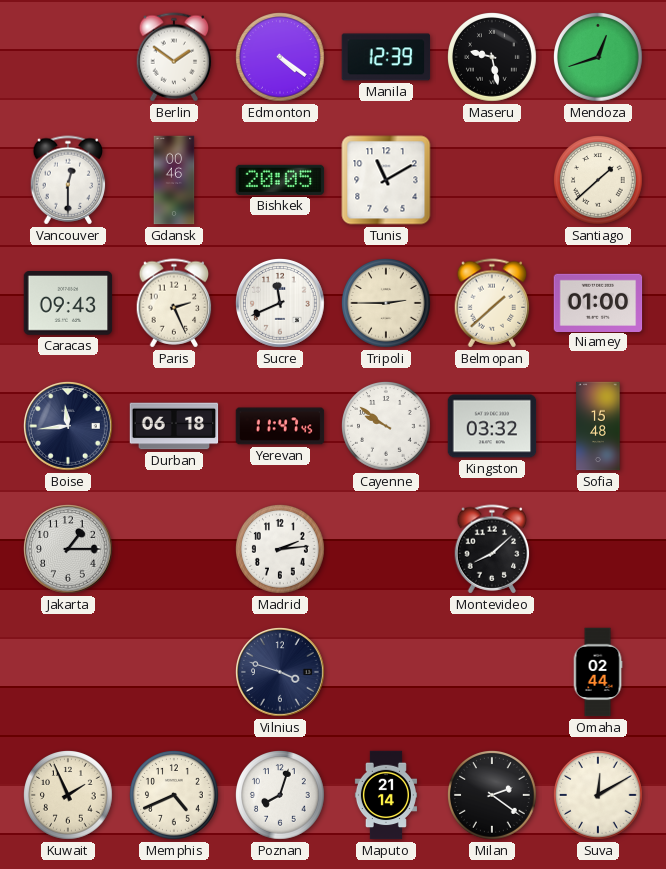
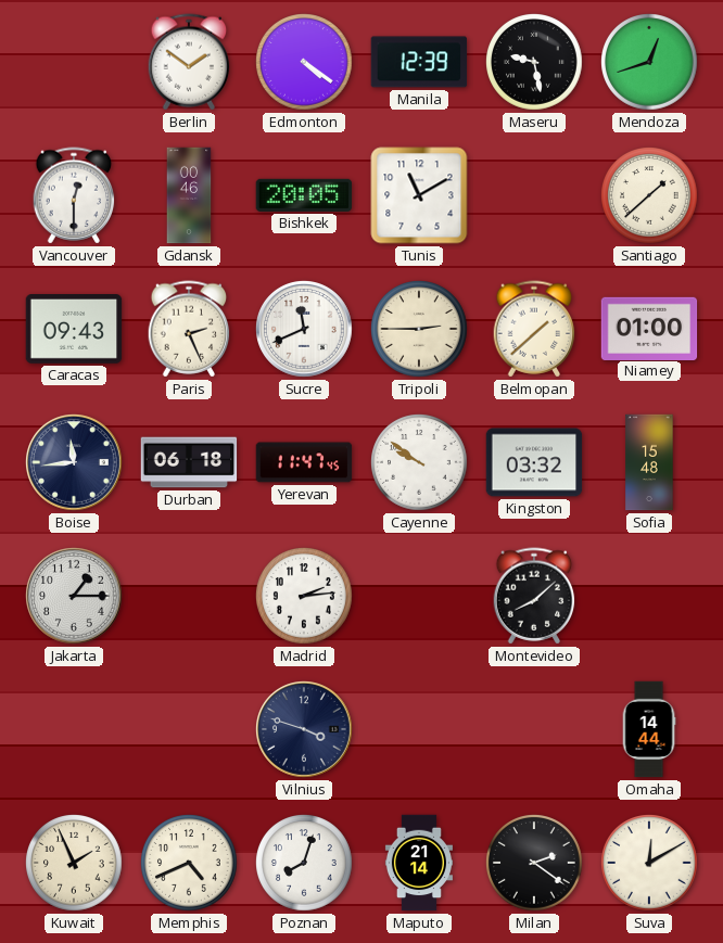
Omaha: 02:44 -> 14:44
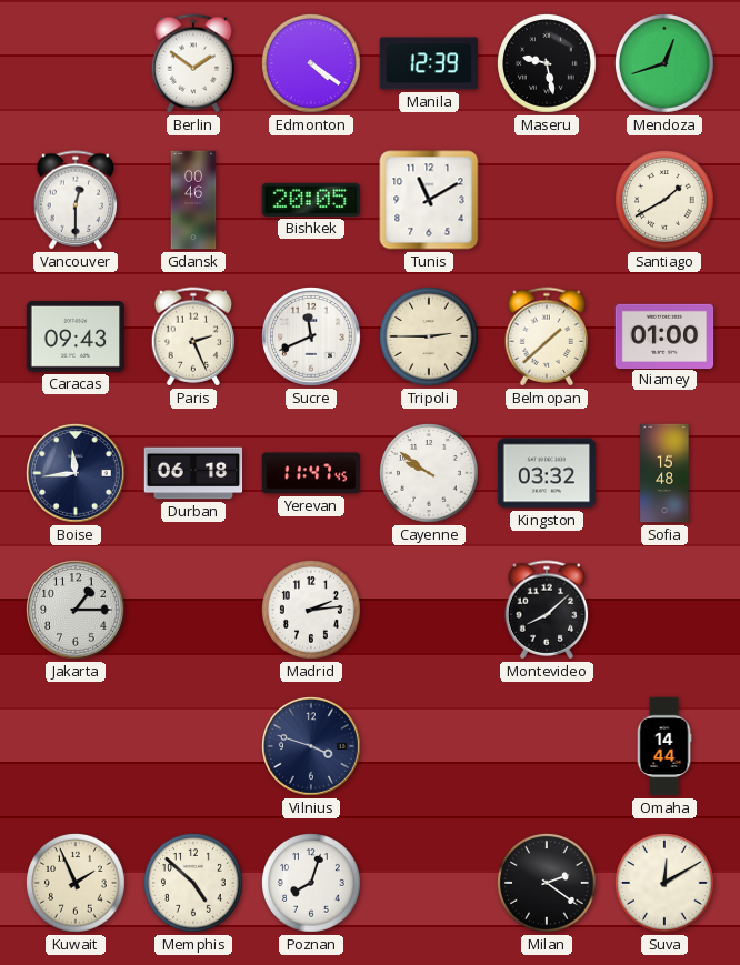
Santiago: 1:38 -> 1:40
Memphis: 4:41 -> 4:52
Maputo: 21:14 -> none
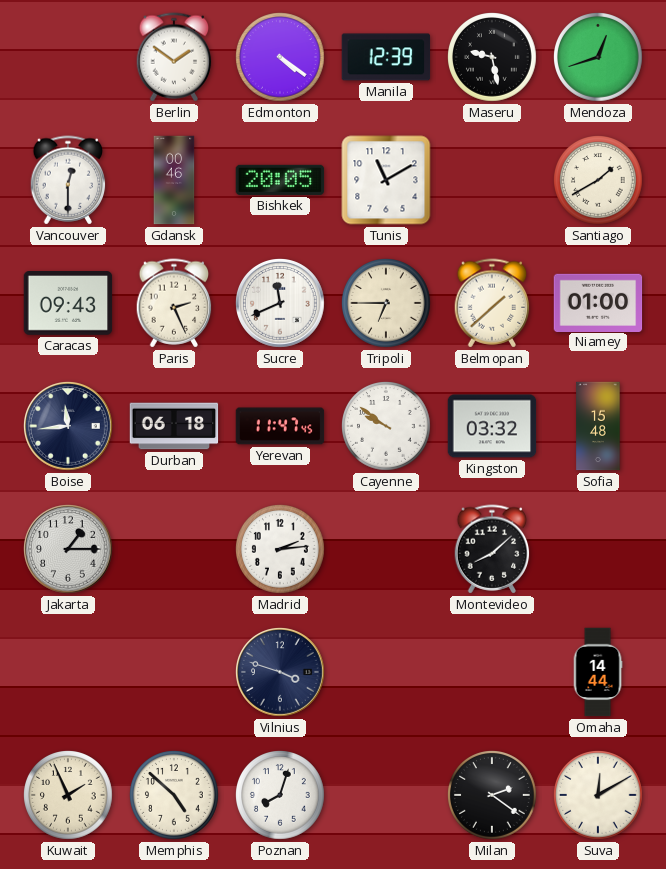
Tripoli: 2:45 -> 6:45
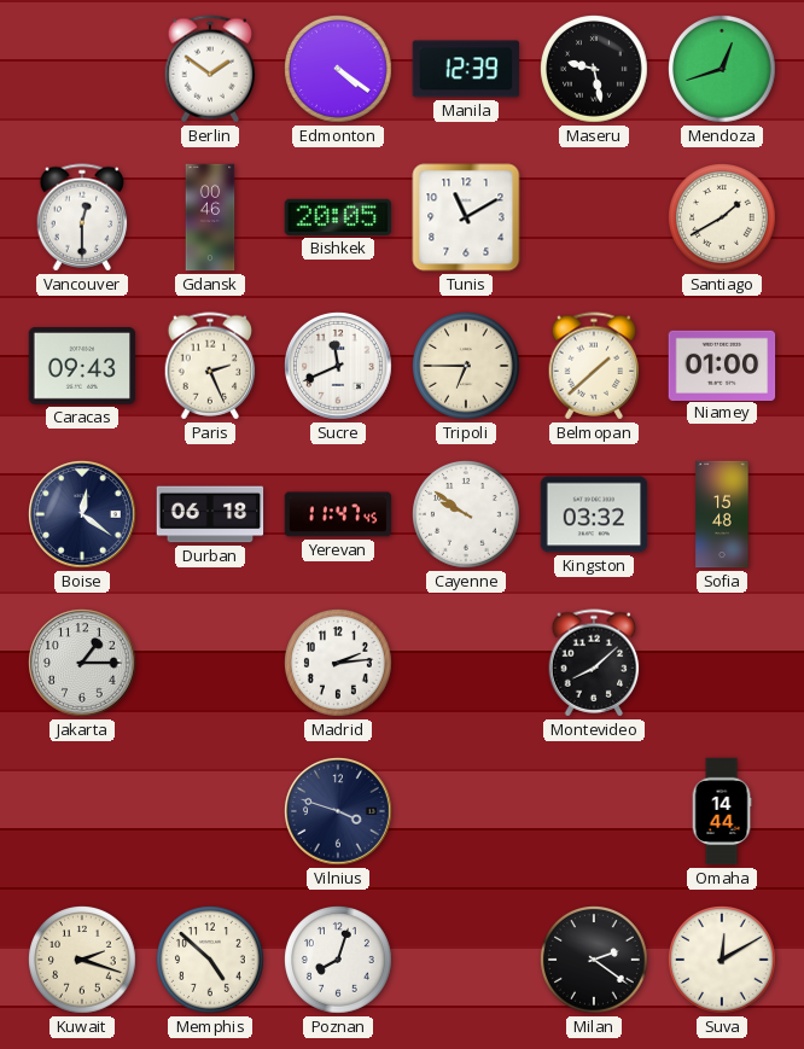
Boise: 11:44 -> 12:21
Kuwait: 1:56 -> 2:18
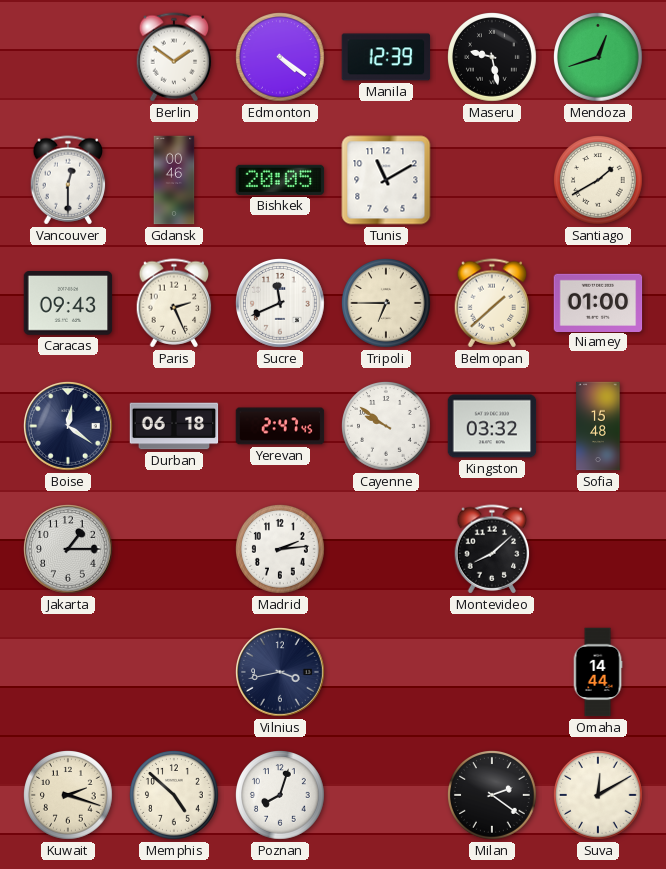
Yerevan: 11:47 -> 2:47
Vilnius: 3:48 -> 3:43
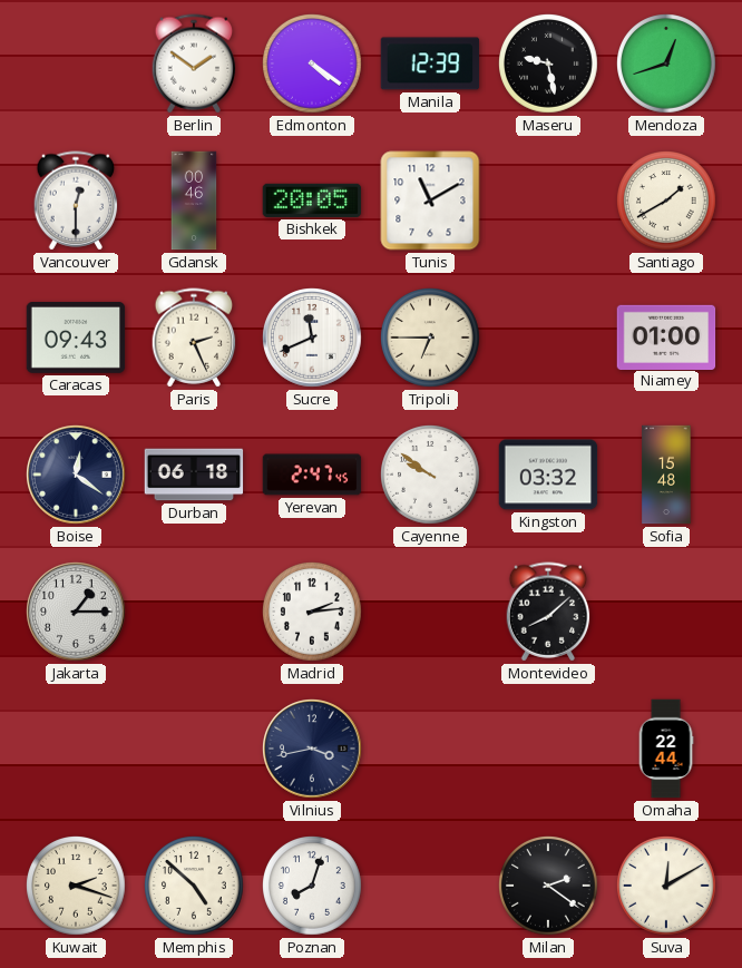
Belmopan: 1:38 -> none
Omaha: 14:44 -> 22:44
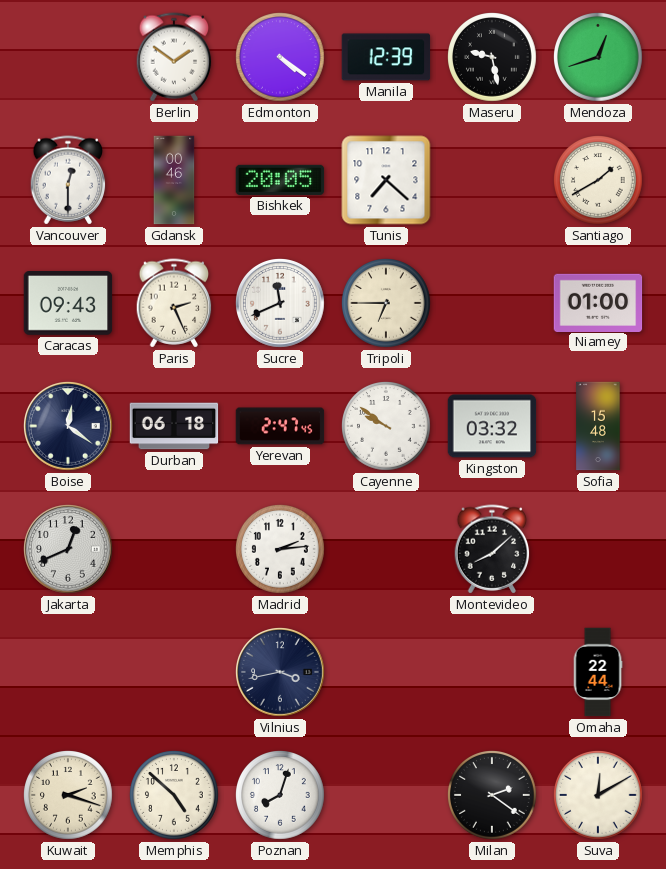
Tunis: 11:10 -> 7:22
Jakarta: 1:15 -> 12:41
